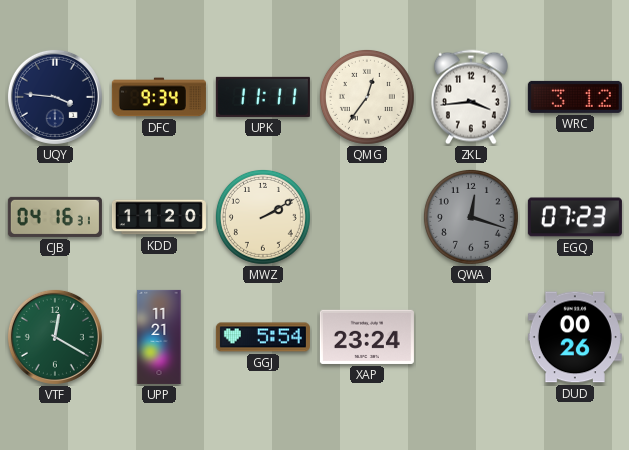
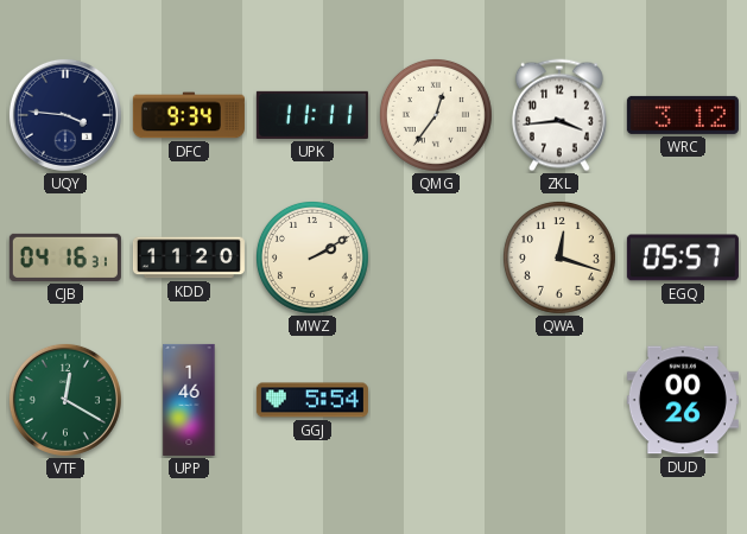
QWA dial: grey -> cream
EGQ: 07:23 -> 05:57
UPP: 11:21 -> 1:46
XAP: 23:24 -> none
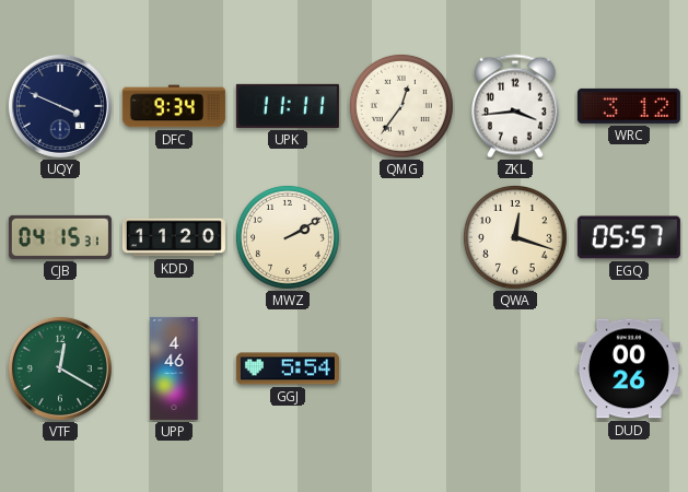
UQY: 3:46 -> 3:49
CJB: 04:16 -> 04:15
UPP: 1:46 -> 4:46
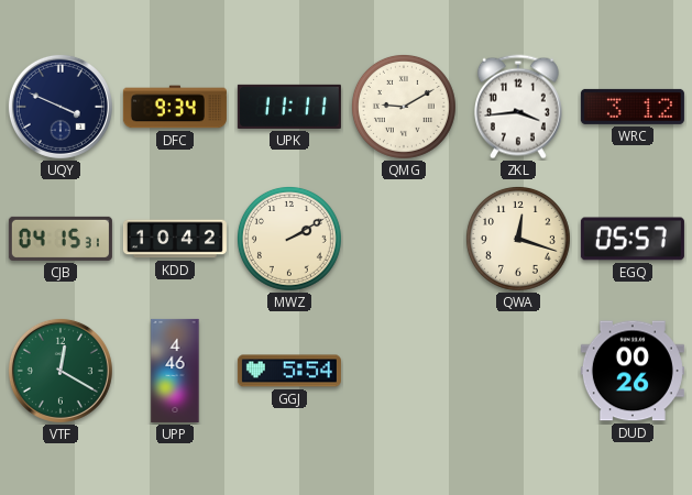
QMG: 12:36 -> 9:10
KDD: 11:20 -> 10:42
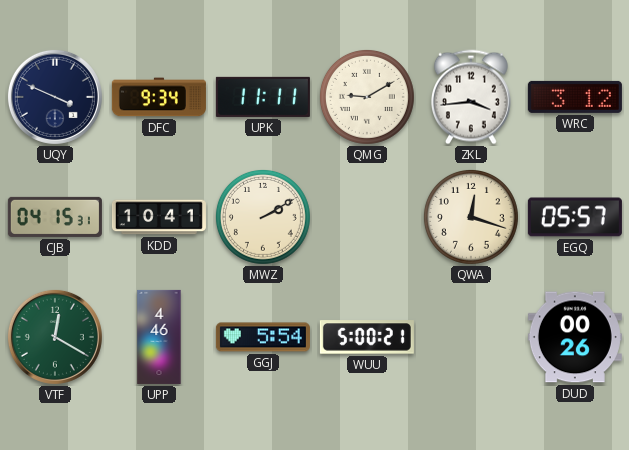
KDD: 10:42 -> 10:41
WUU: none -> 5:00
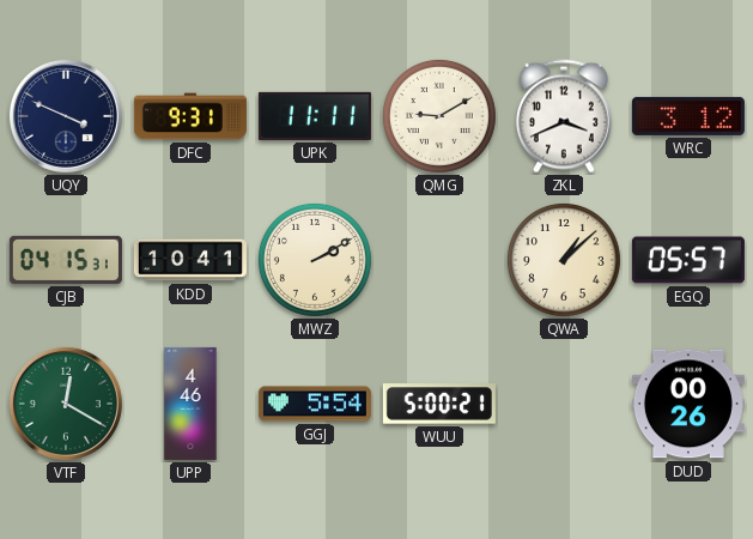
DFC: 9:34 -> 9:31
ZKL: 3:44 -> 3:41
QWA: 12:18 -> 1:08
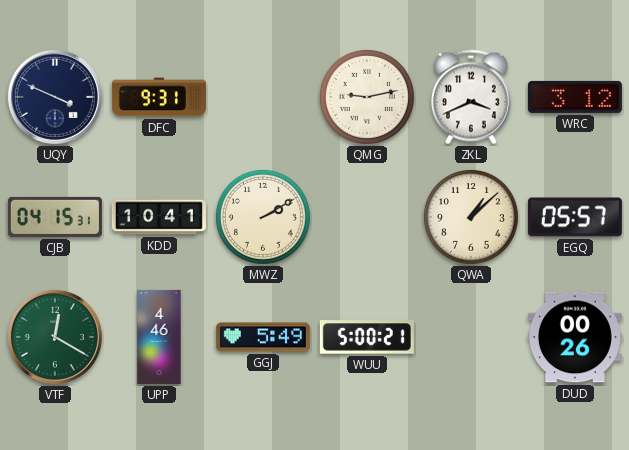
UPK: 11:11 -> none
QMG: 9:10 -> 9:13
GGJ: 5:54 -> 5:49
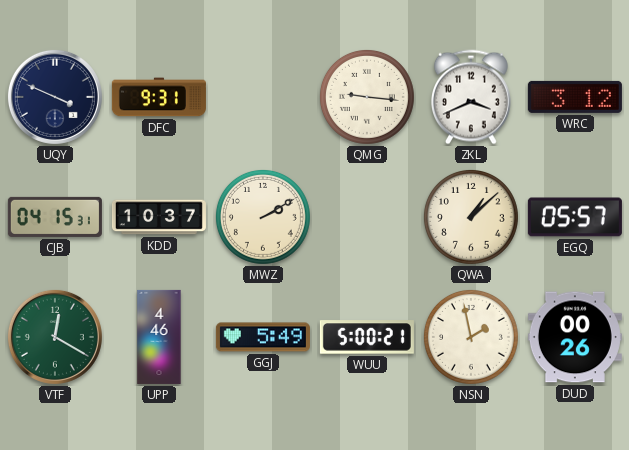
QMG: 9:13 -> 9:16
KDD: 10:41 -> 10:37
NSN: none -> 1:58
